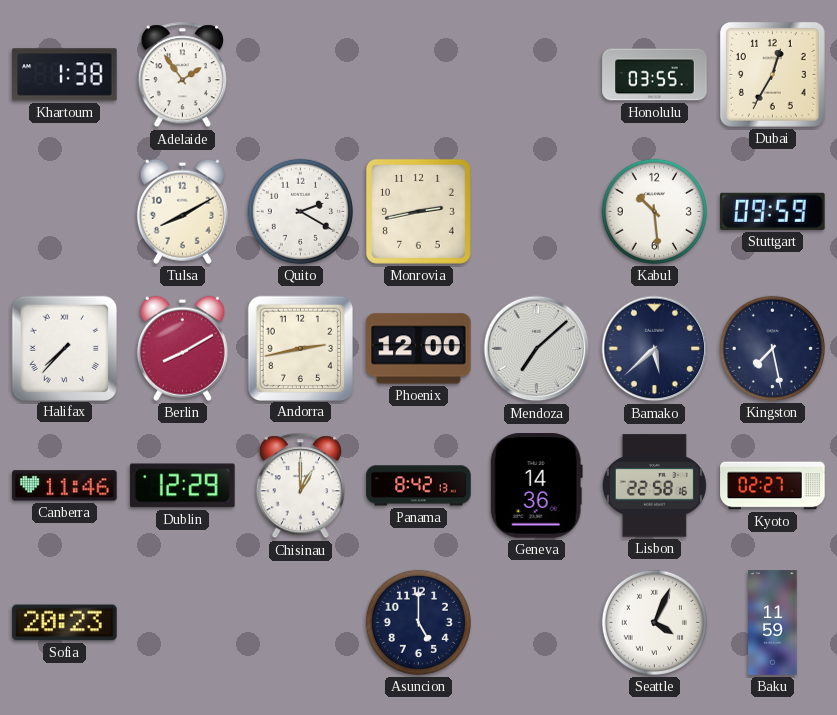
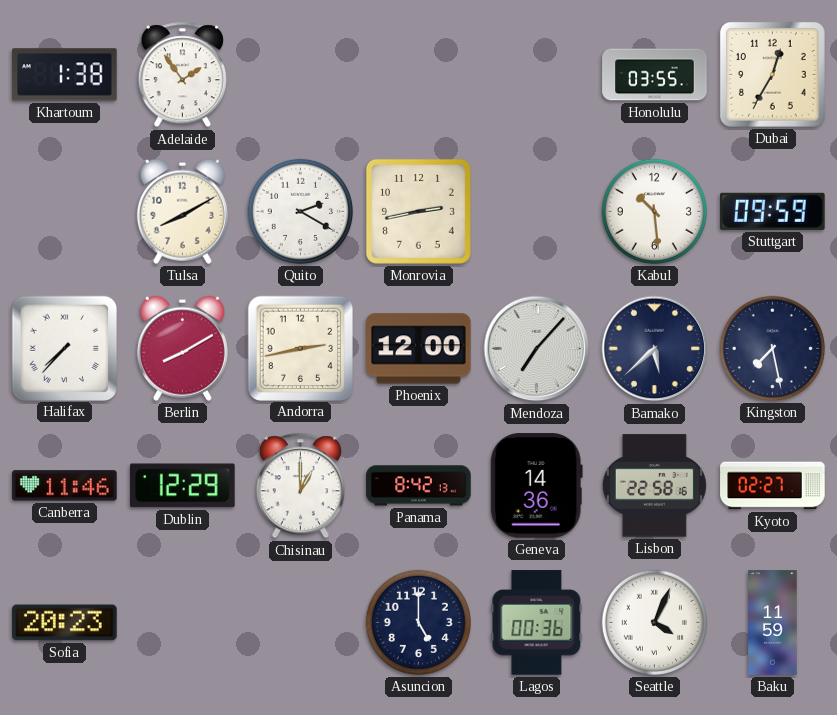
Mendoza: 7:08 -> 7:07
Lagos: none -> 00:36
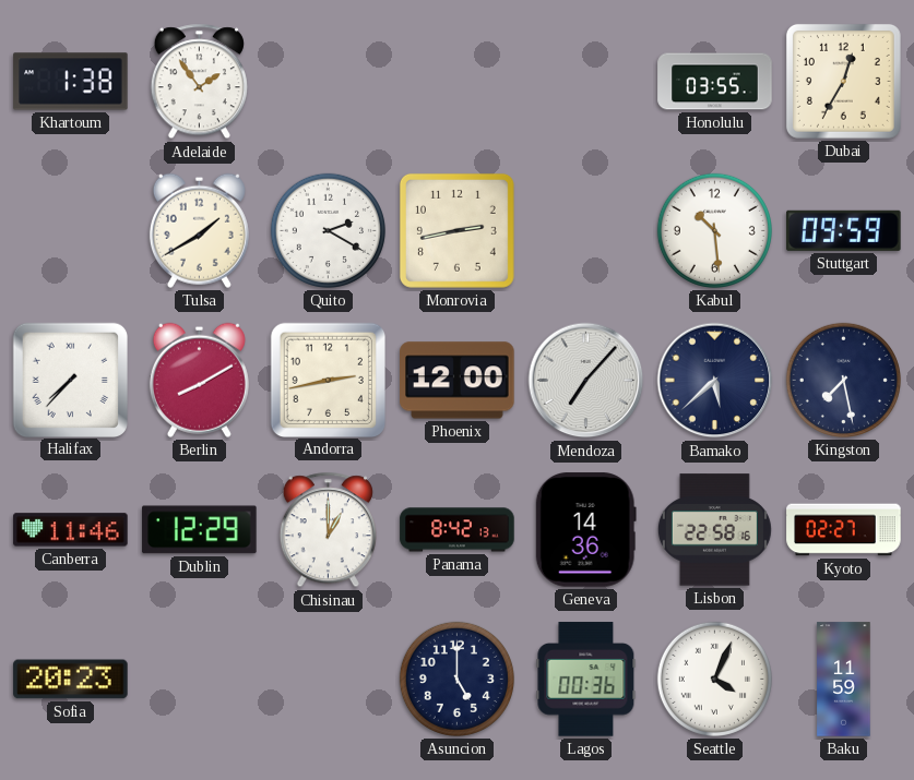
Tulsa: 8:10 -> 1:40
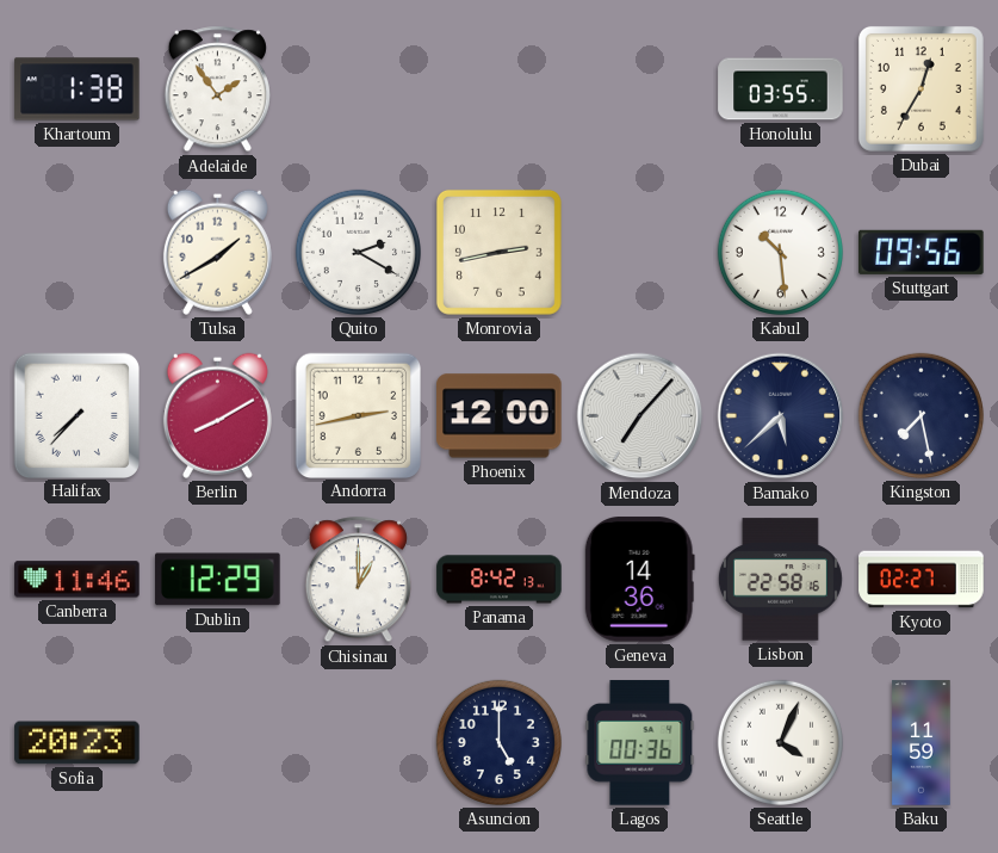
Stuttgart: 09:59 -> 09:56
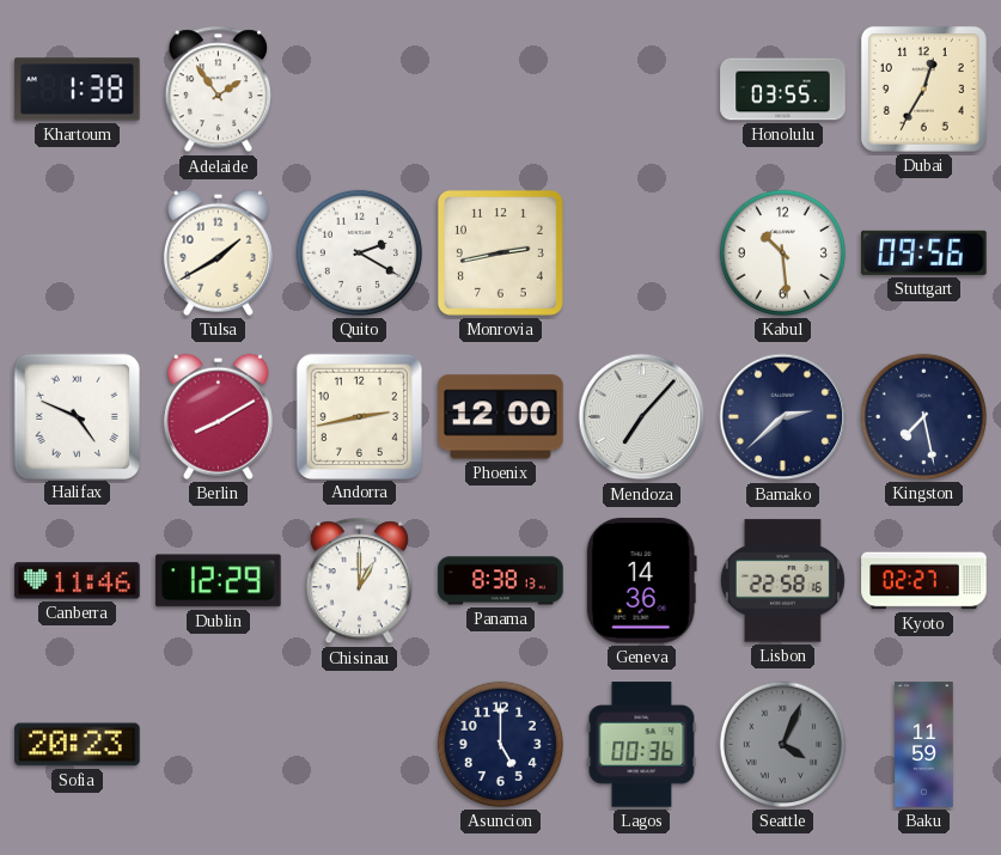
Halifax: 7:37 -> 4:49
Bamako: 5:38 -> 2:38
Panama: 8:42 -> 8:38
Seattle dial: white -> grey
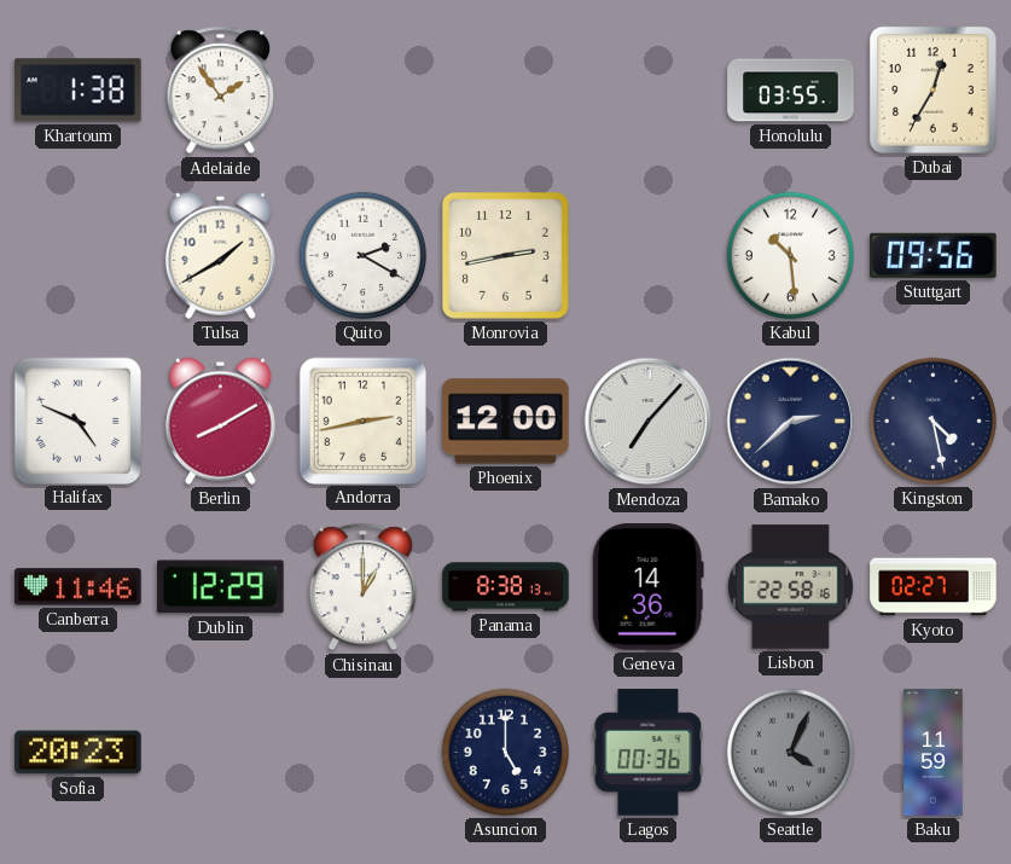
Kingston: 7:28 -> 4:28
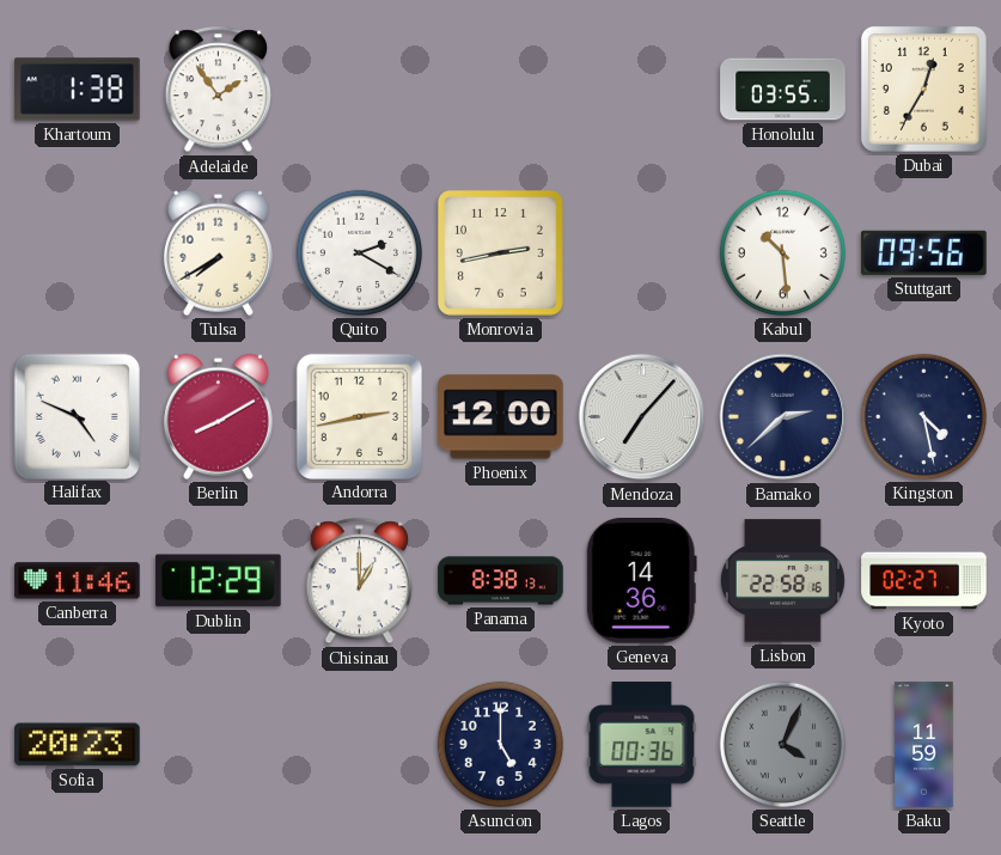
Tulsa: 1:40 -> 7:40
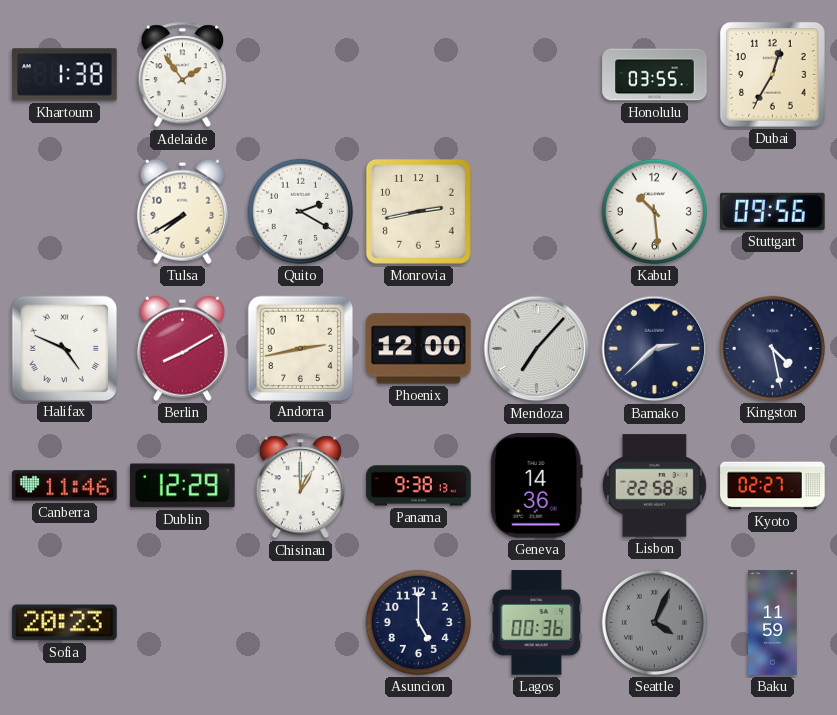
Panama: 8:38 -> 9:38
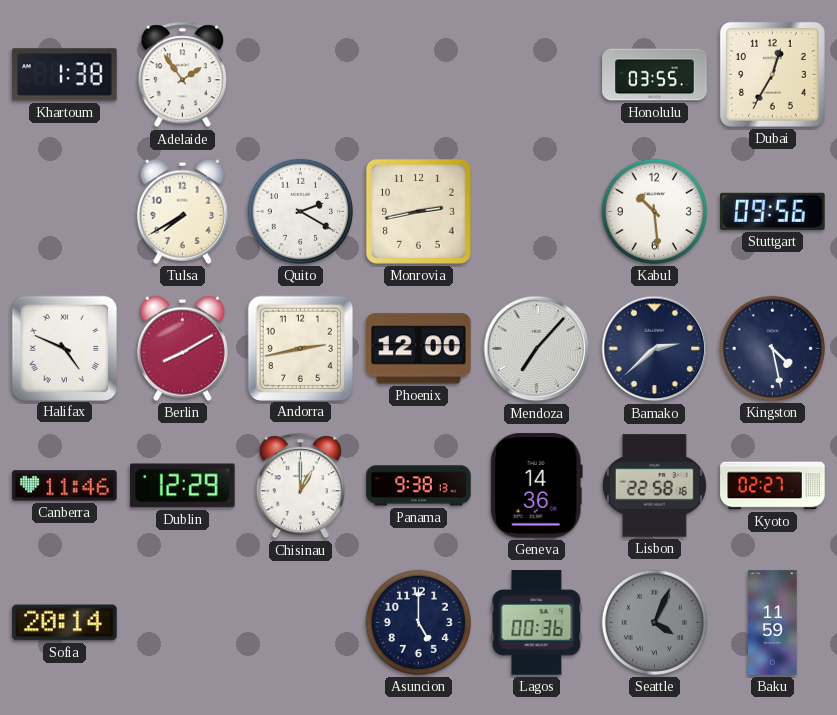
Sofia: 20:23 -> 20:14
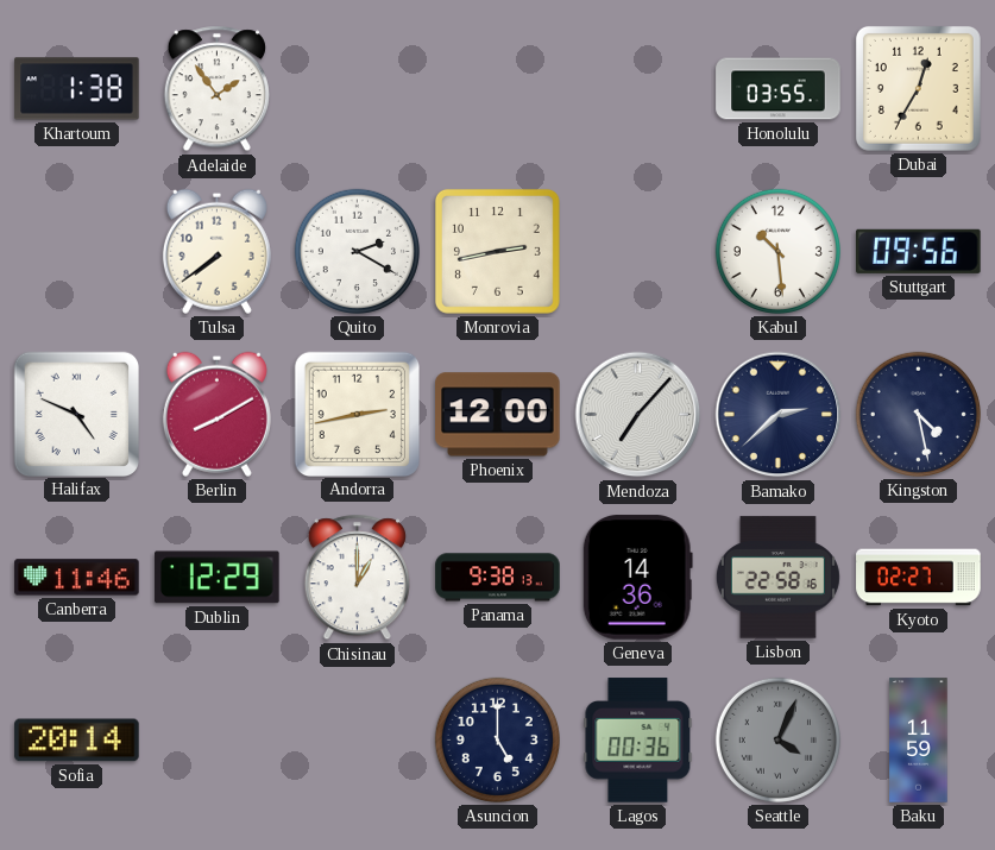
Tulsa: 7:40 -> 7:39
